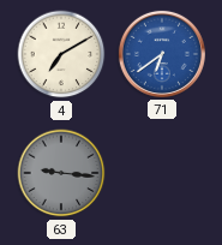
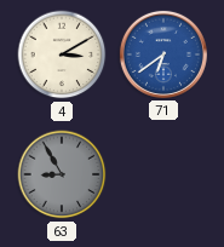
4: 7:10 -> 3:10
63: 9:16 -> 8:55
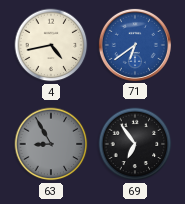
4: 3:10 -> 4:43
69: none -> 6:54
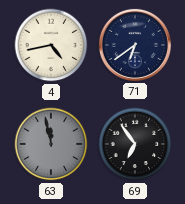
71 dial: blue -> navy
63: 8:55 -> 11:58
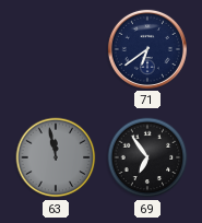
4: 4:43 -> none
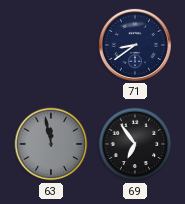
71: 6:39 -> 8:39
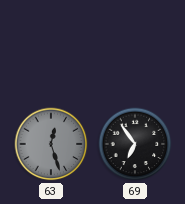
71: 8:39 -> none
63: 11:58 -> 12:27
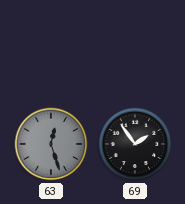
69: 6:54 -> 1:54
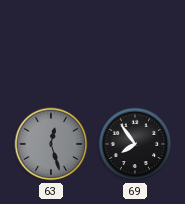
69: 1:54 -> 7:54
